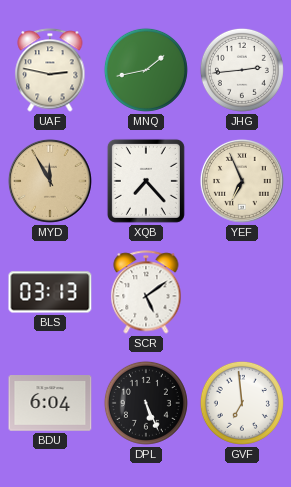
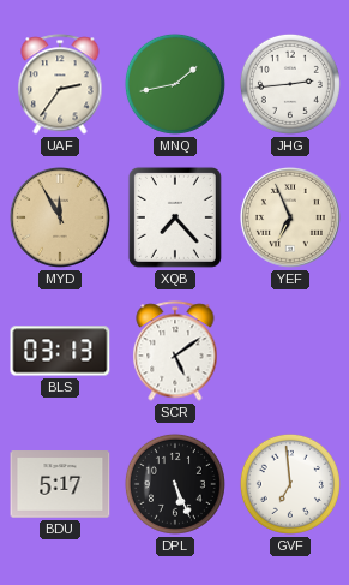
UAF: 2:47 -> 2:36
BDU: 6:04 -> 5:17
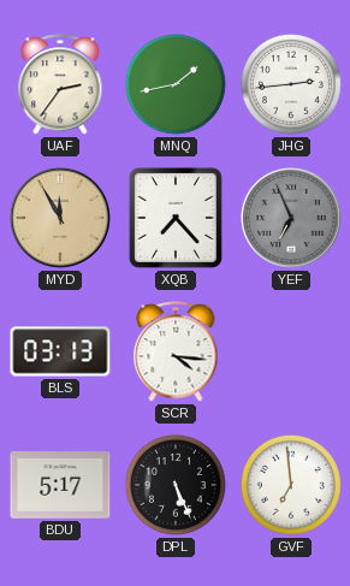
YEF dial: cream -> grey
SCR: 5:09 -> 4:16
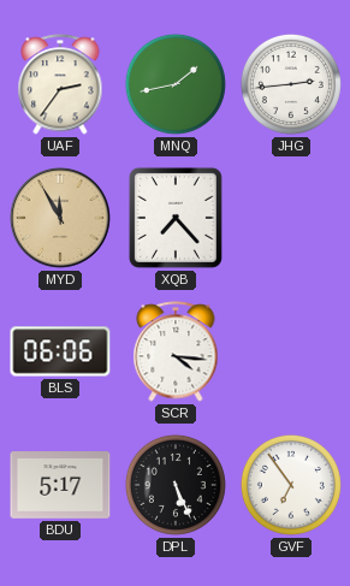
YEF: 6:56 -> none
BLS: 03:13 -> 06:06
GVF: 6:59 -> 6:54
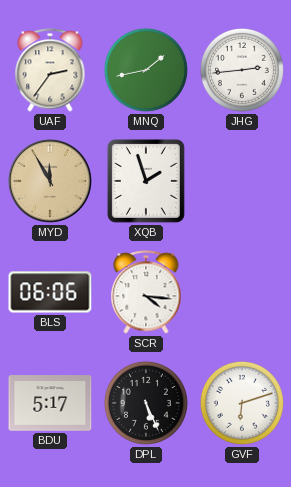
XQB: 7:23 -> 1:57
GVF: 6:54 -> 6:12
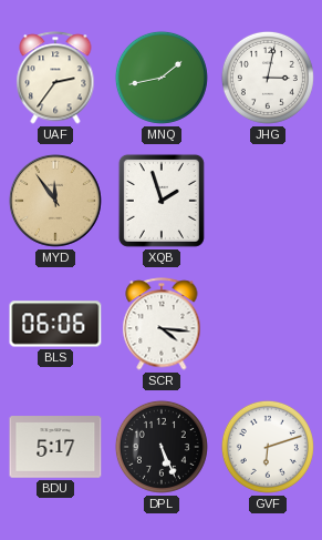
JHG: 2:44 -> 3:02
MYD: 11:55 -> 11:54
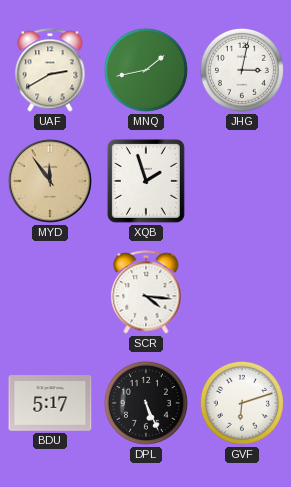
UAF: 2:36 -> 2:40
BLS: 06:06 -> none
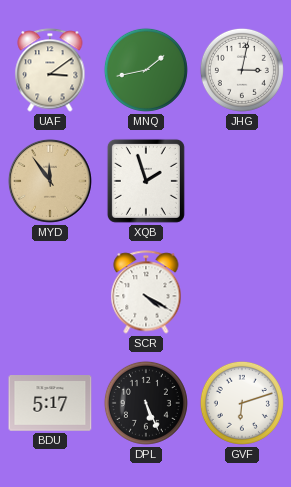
UAF: 2:40 -> 3:09
SCR: 4:16 -> 4:20
